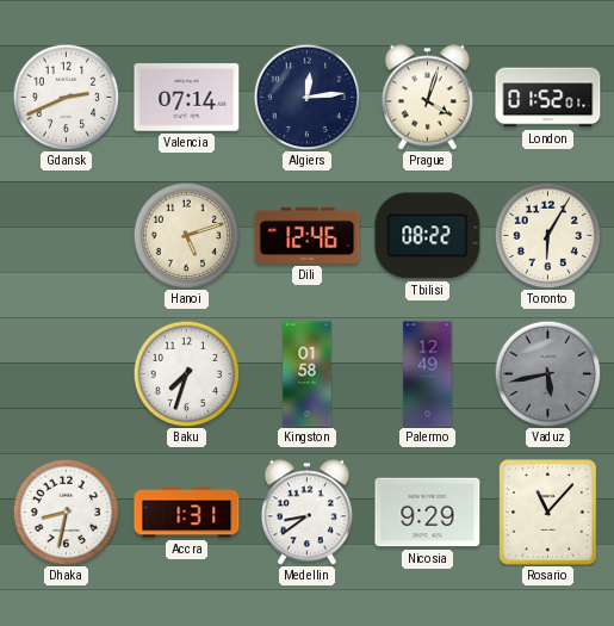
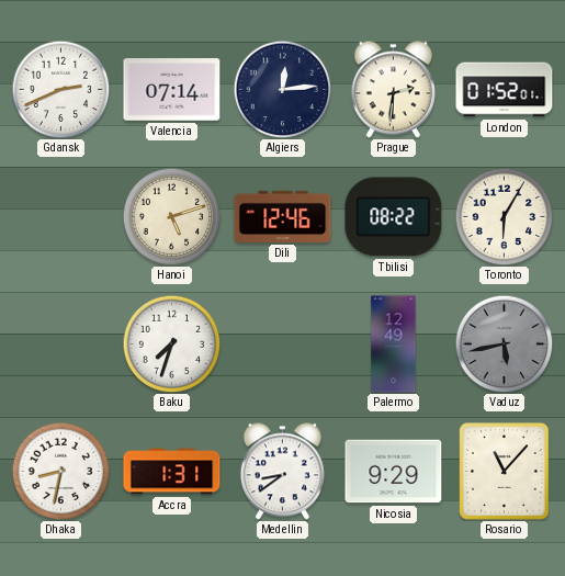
Prague: 4:03 -> 2:31
Kingston: 01:58 -> none
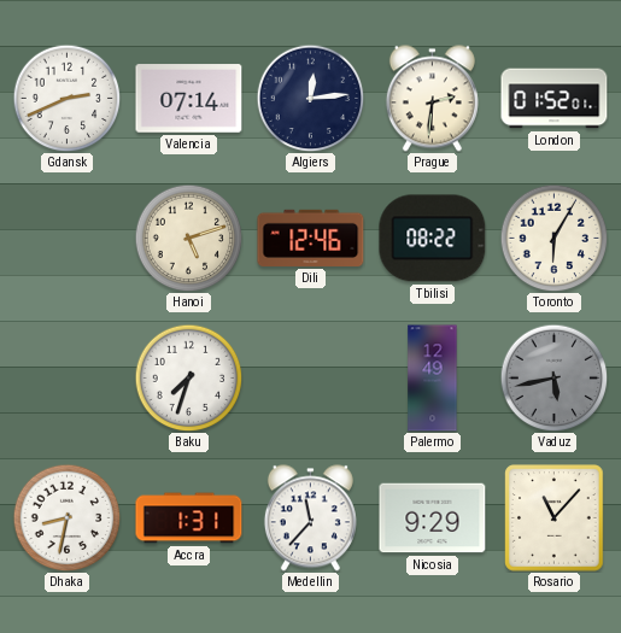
Medellin: 8:39 -> 11:37
